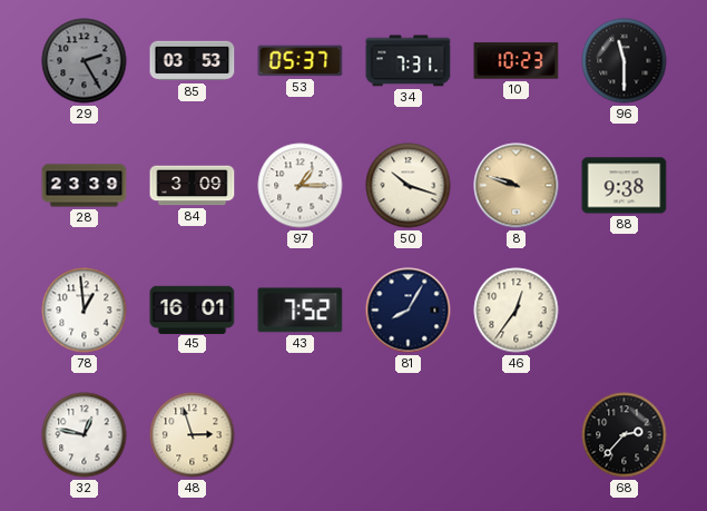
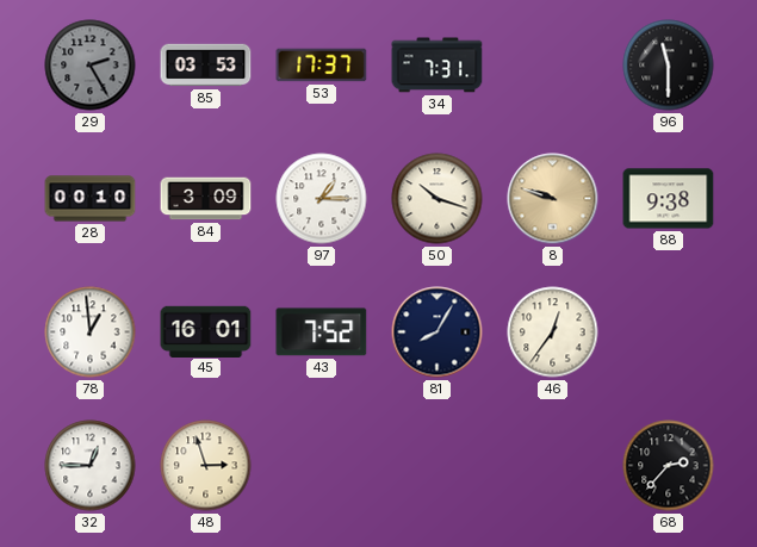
53: 05:37 -> 17:37
10: 10:23 -> none
28: 23:39 -> 00:10
32: 12:47 -> 12:45
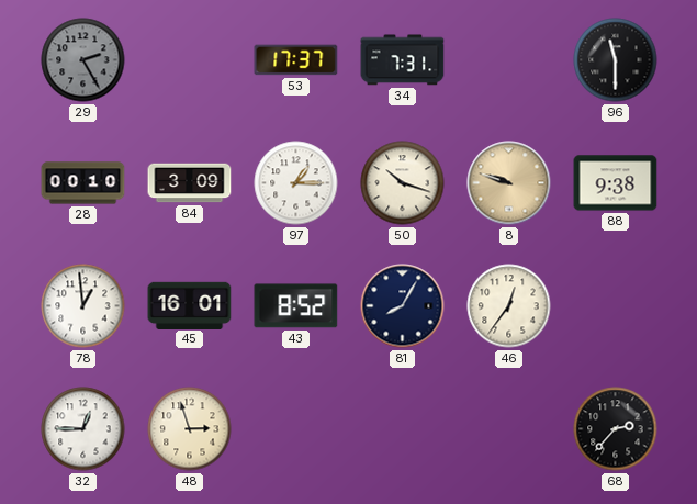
85: 03:53 -> none
43: 7:52 -> 8:52
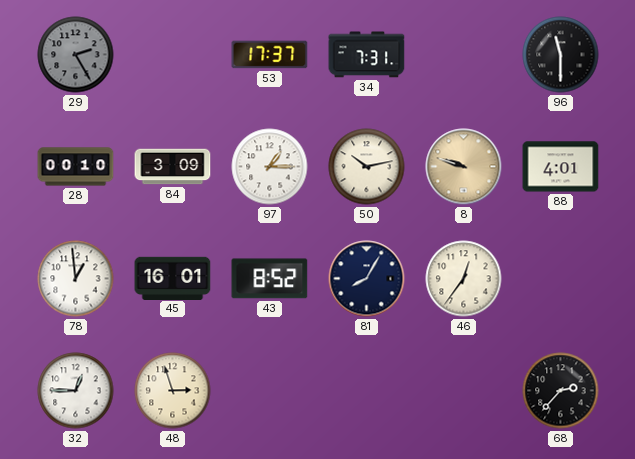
50: 10:18 -> 10:13
88: 9:38 -> 4:01
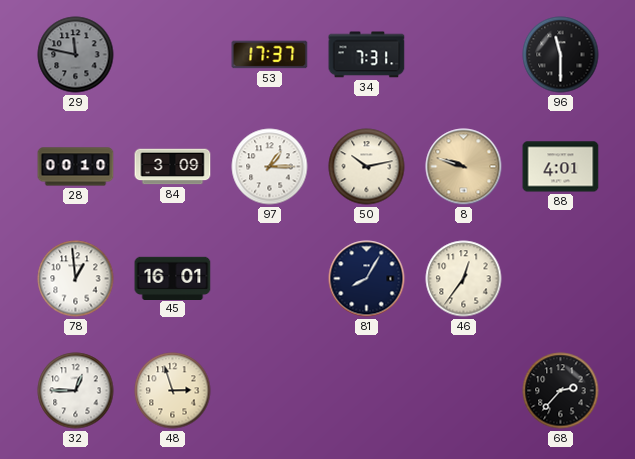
29: 2:25 -> 11:47
43: 8:52 -> none
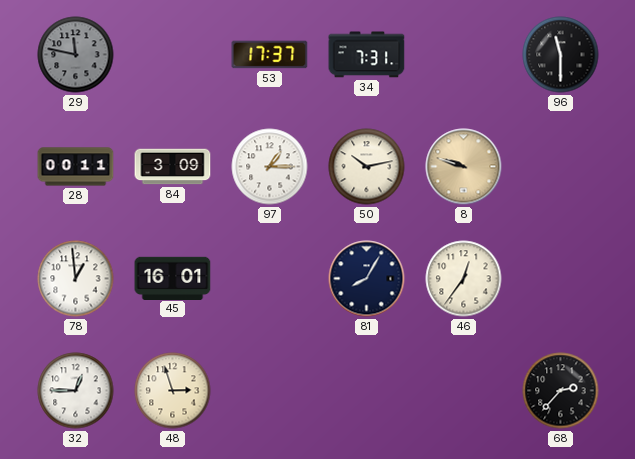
28: 00:10 -> 00:11
88: 4:01 -> none
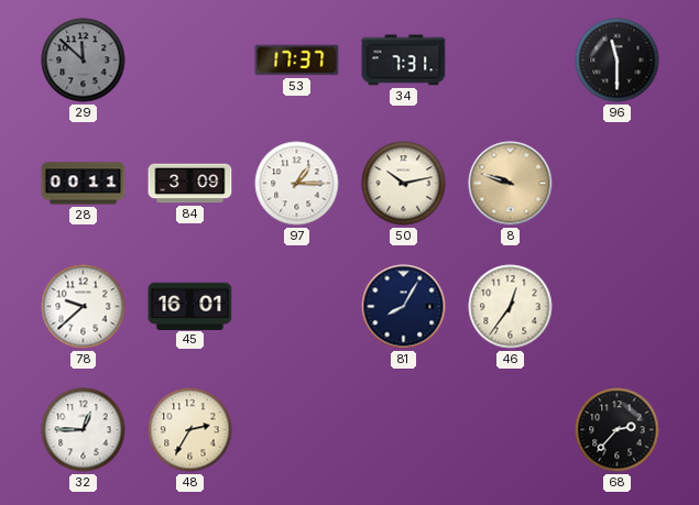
29: 11:47 -> 11:52
78: 12:59 -> 9:38
48: 2:57 -> 2:35
